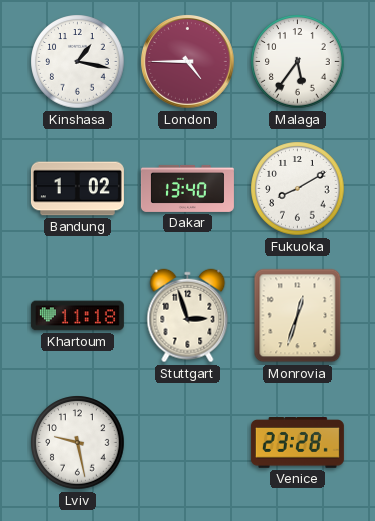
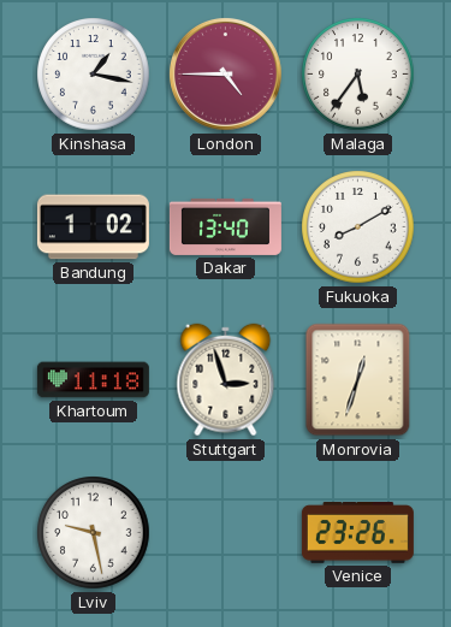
Venice: 23:28 -> 23:26
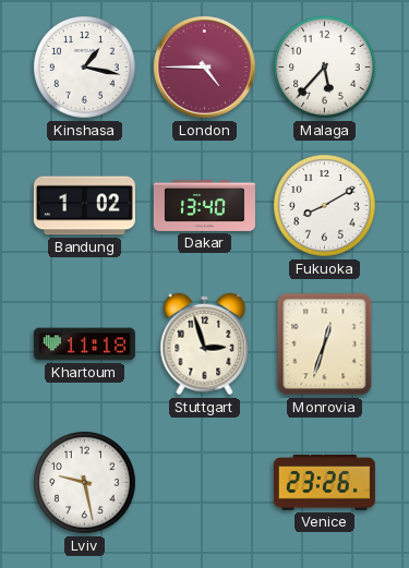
Malaga: 5:36 -> 5:37
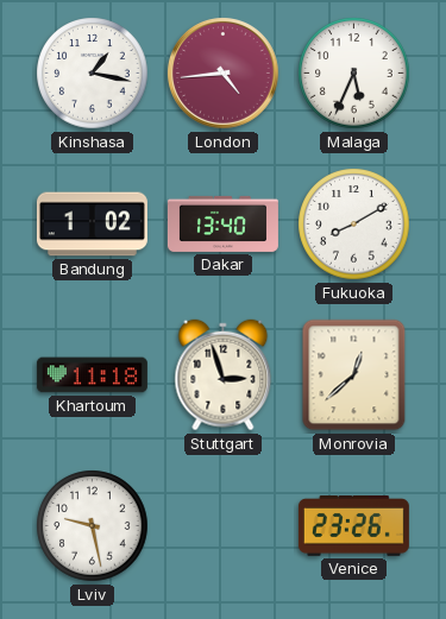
London: 4:45 -> 4:44
Malaga: 5:37 -> 5:34
Monrovia: 12:33 -> 12:38
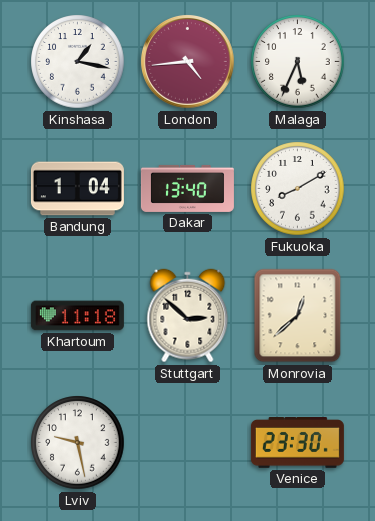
Bandung: 1:02 -> 1:04
Stuttgart: 2:57 -> 2:52
Venice: 23:26 -> 23:30
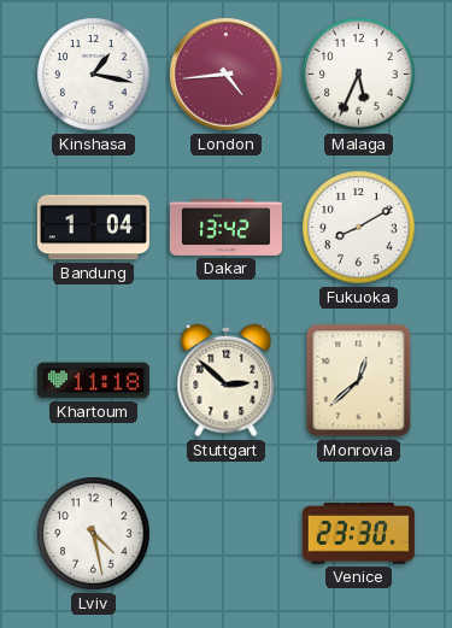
Dakar: 13:40 -> 13:42
Lviv: 9:28 -> 4:28
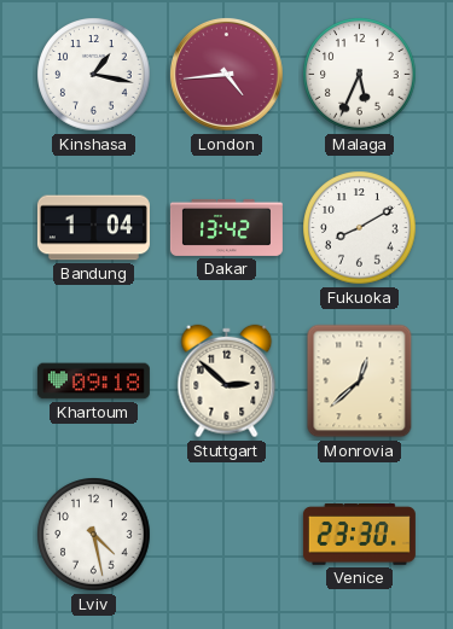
Khartoum: 11:18 -> 09:18
